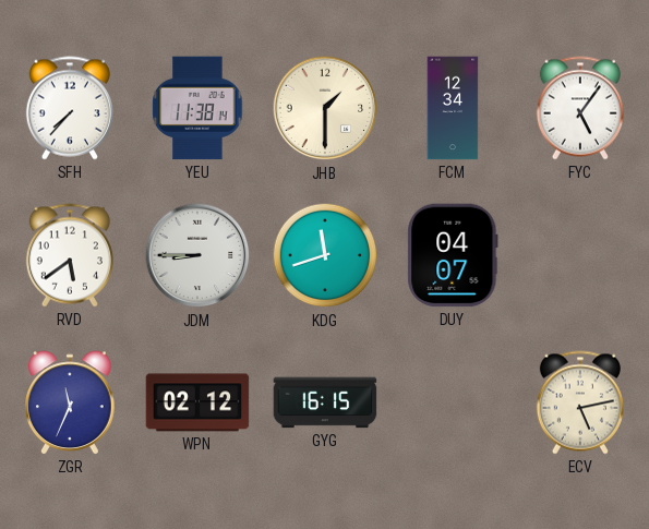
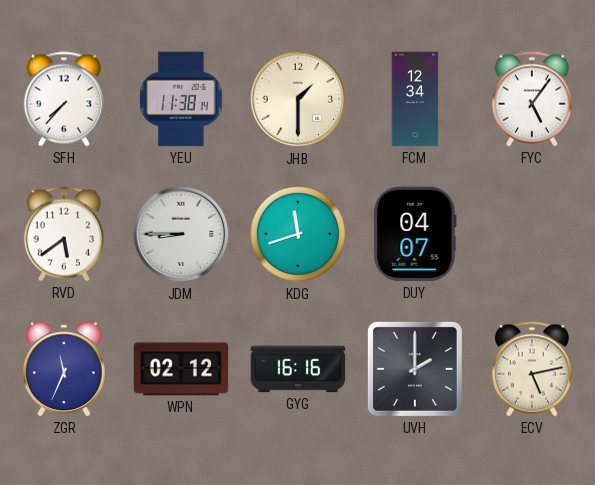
GYG: 16:15 -> 16:16
UVH: none -> 2:00
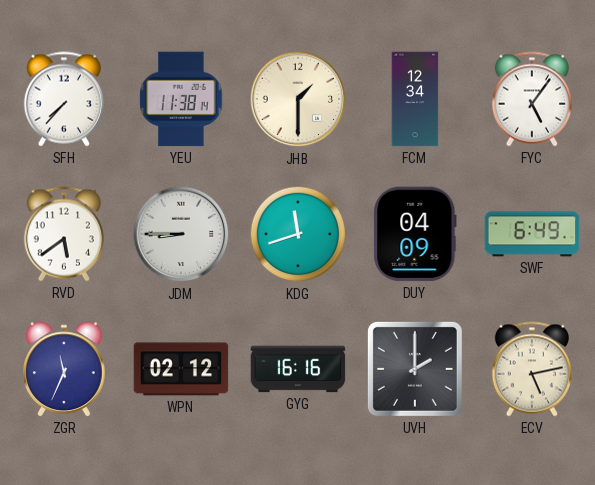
DUY: 04:07 -> 04:09
SWF: none -> 6:49
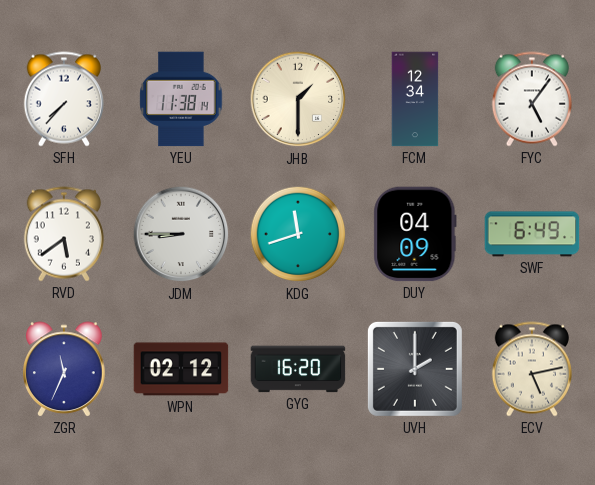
GYG: 16:16 -> 16:20
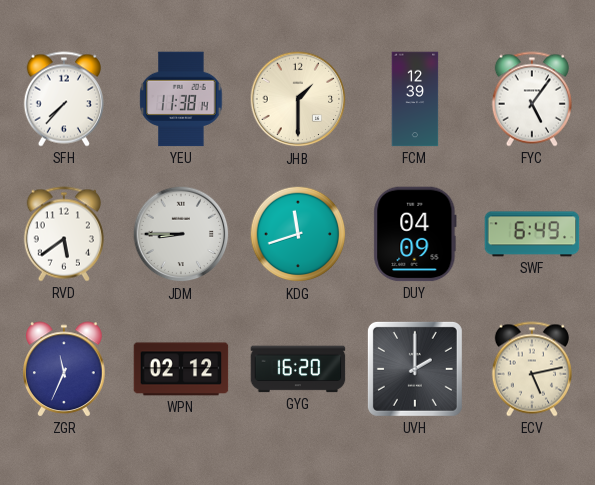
FCM: 12:34 -> 12:39
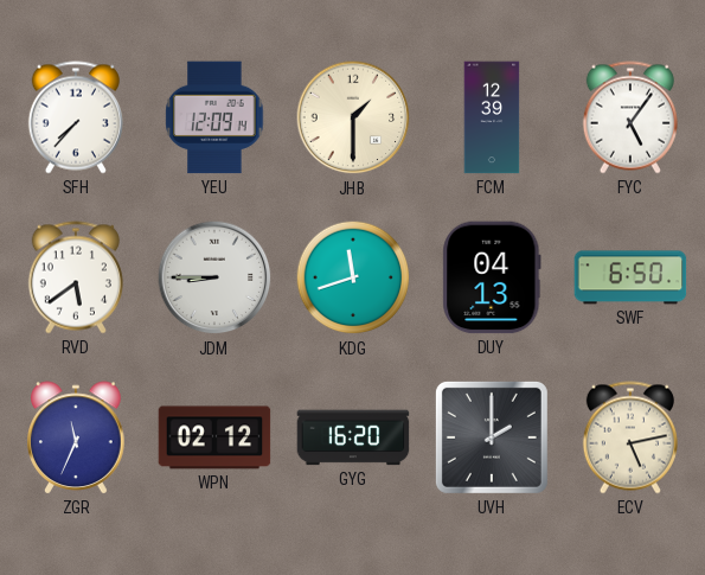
YEU: 11:38 -> 12:09
DUY: 04:09 -> 04:13
SWF: 6:49 -> 6:50
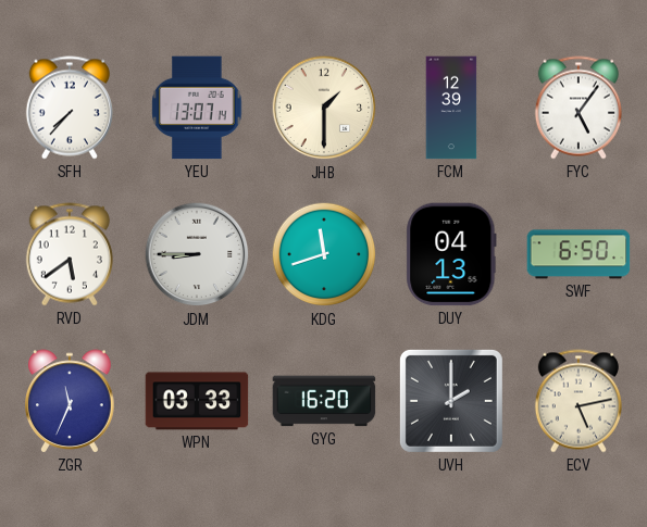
YEU: 12:09 -> 13:07
WPN: 02:12 -> 03:33
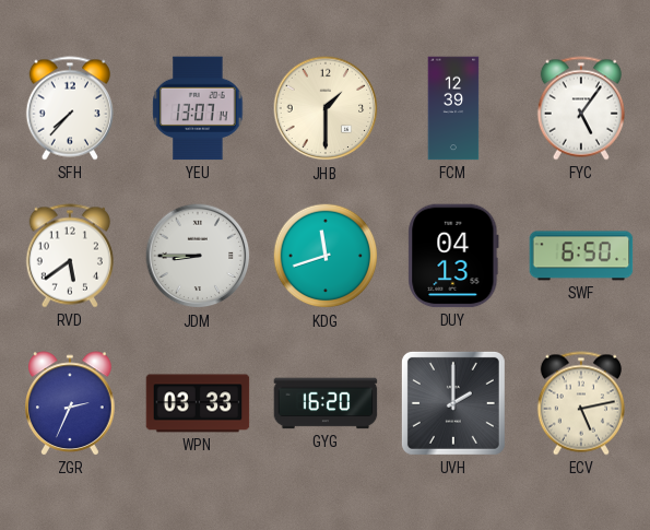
ZGR: 11:34 -> 2:34
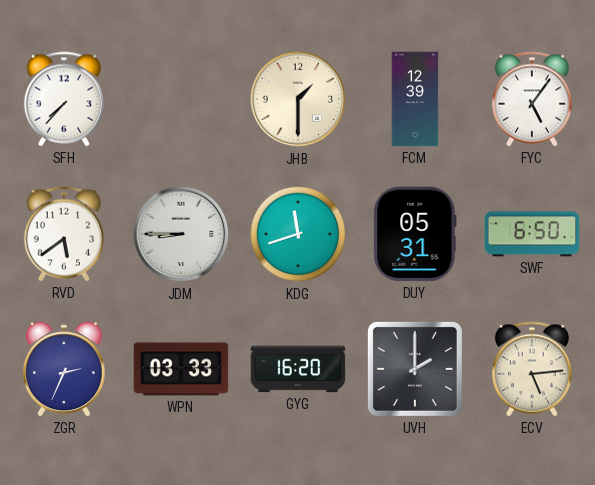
YEU: 13:07 -> none
DUY: 04:13 -> 05:31
ECV: 5:13 -> 5:14
